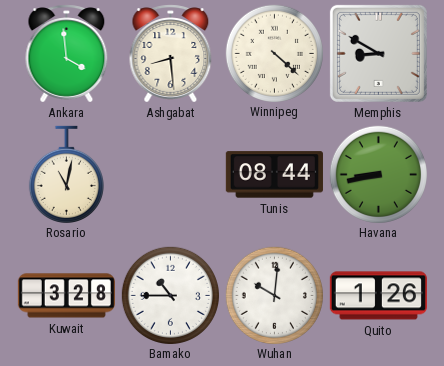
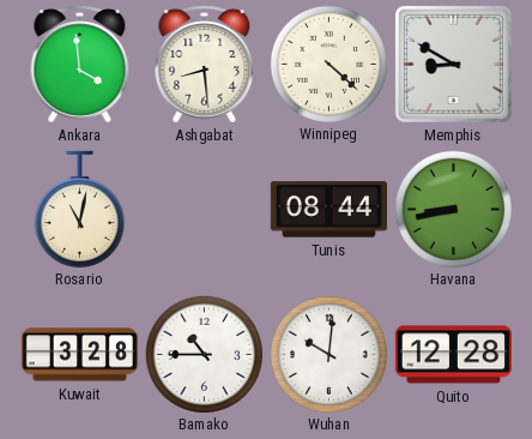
Quito: 1:26 -> 12:28
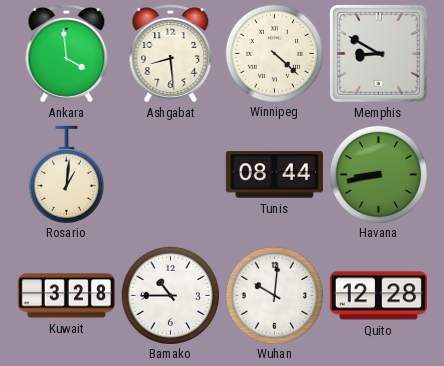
Rosario: 11:02 -> 1:01
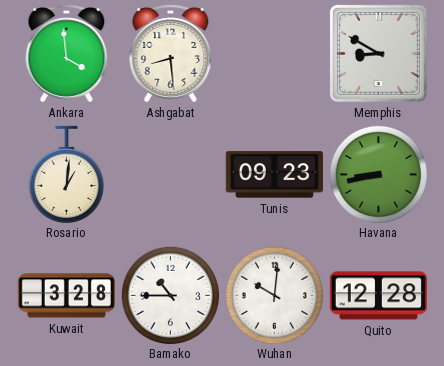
Winnipeg: 4:22 -> none
Tunis: 08:44 -> 09:23
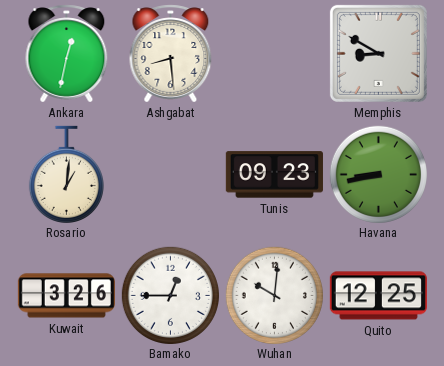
Ankara: 3:59 -> 12:32
Kuwait: 3:28 -> 3:26
Bamako: 10:45 -> 12:45
Quito: 12:28 -> 12:25
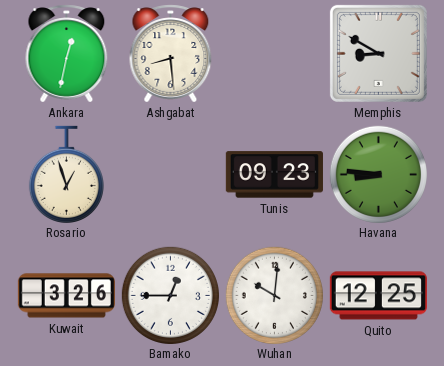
Rosario: 1:01 -> 12:57
Havana: 8:43 -> 8:46
